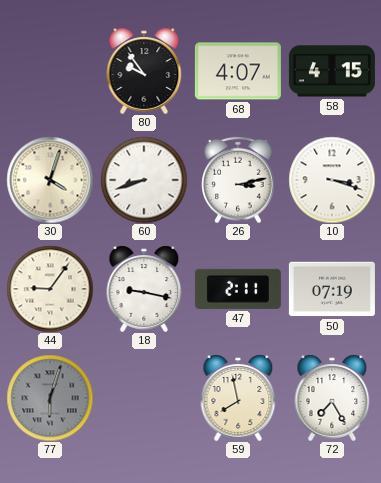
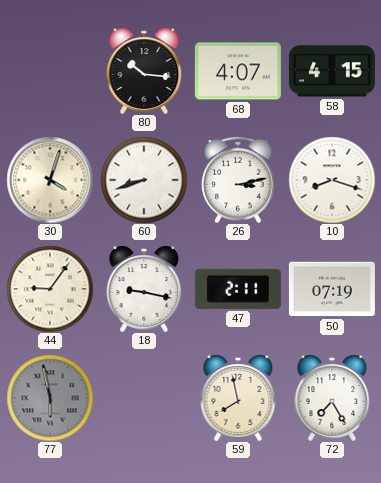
80: 9:54 -> 10:16
10: 3:18 -> 8:18
77: 6:03 -> 5:58
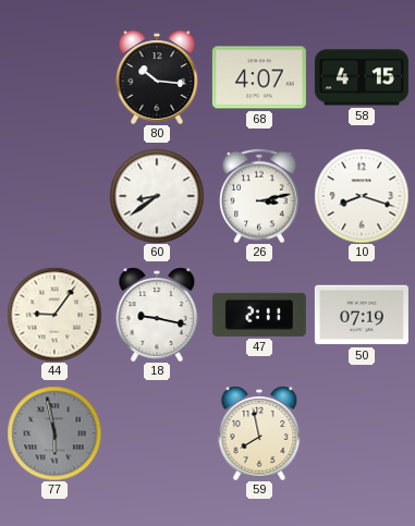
30: 4:03 -> none
60: 8:42 -> 8:39
72: 7:25 -> none
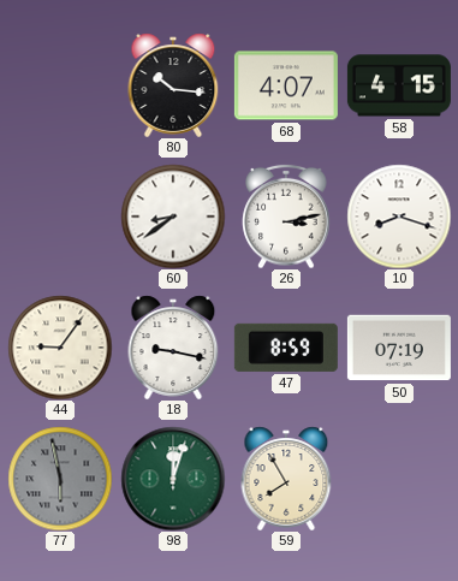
47: 2:11 -> 8:59
98: none -> 12:03
59: 7:58 -> 7:55
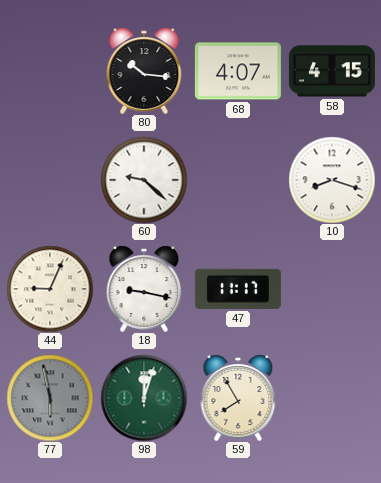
60: 8:39 -> 9:22
26: 3:13 -> none
44: 9:06 -> 9:04
47: 8:59 -> 11:17
50: 07:19 -> none
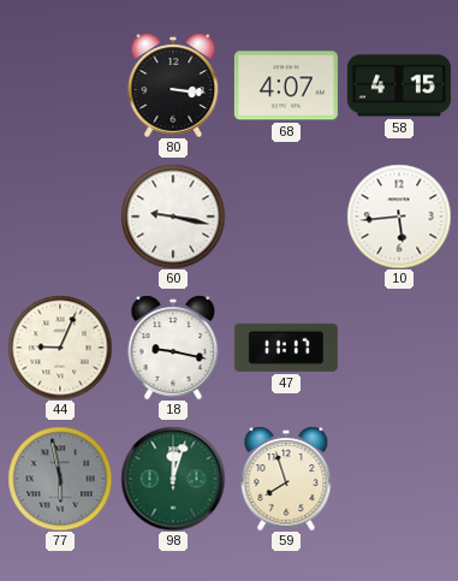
80: 10:16 -> 3:16
60: 9:22 -> 9:17
10: 8:18 -> 5:44
59: 7:55 -> 7:57
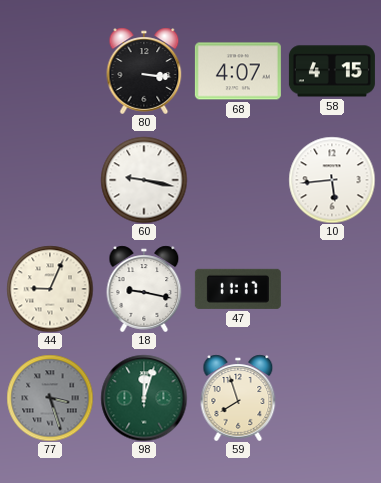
77: 5:58 -> 3:27
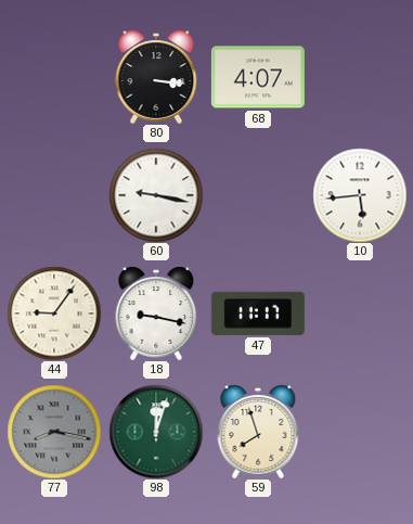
58: 4:15 -> none
44: 9:04 -> 9:06
77: 3:27 -> 8:17
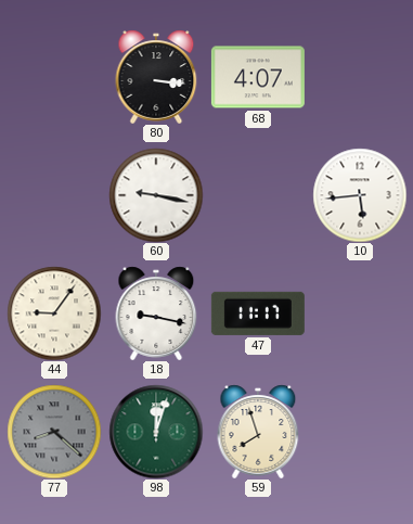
77: 8:17 -> 8:22
